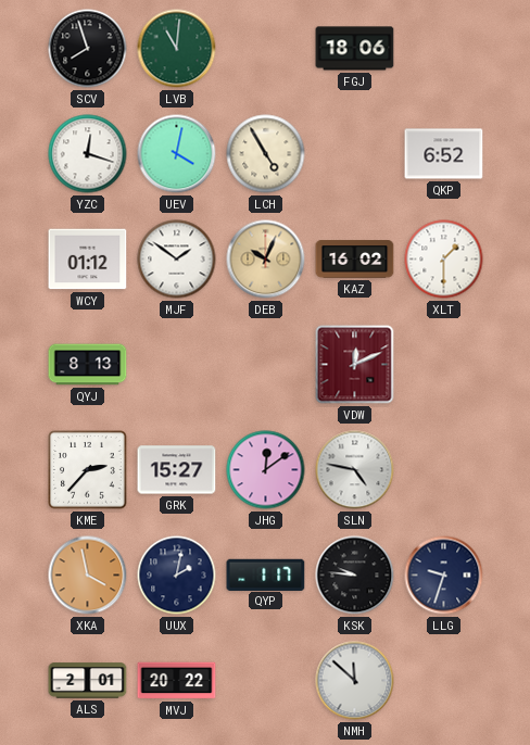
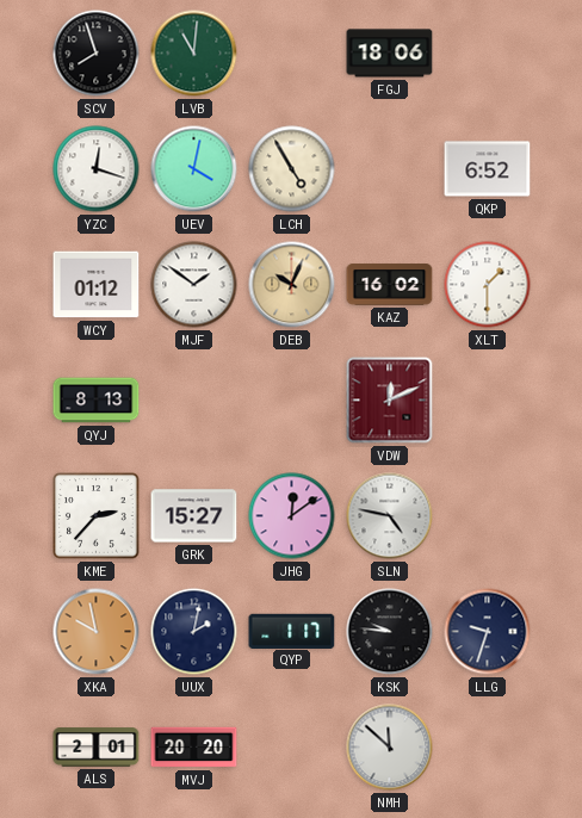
XKA: 3:58 -> 9:58
MVJ: 20:22 -> 20:20
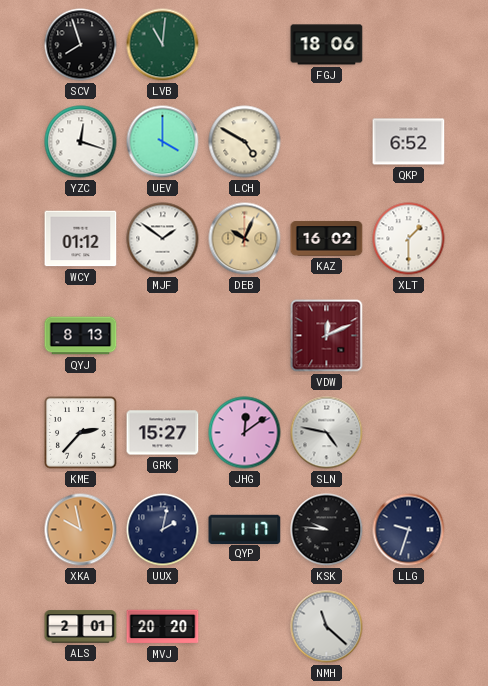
UEV: 4:02 -> 4:00
LCH: 4:55 -> 4:50
NMH: 11:52 -> 11:22
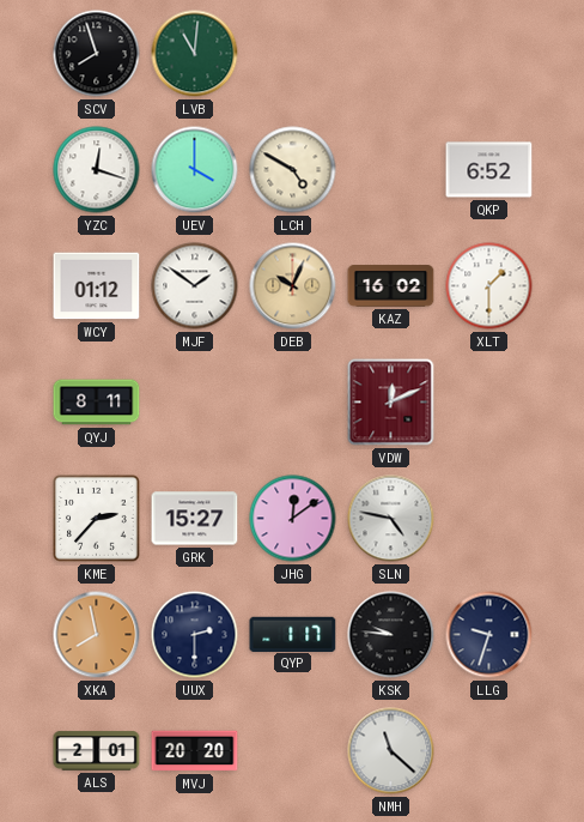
FGJ: 18:06 -> none
QYJ: 8:13 -> 8:11
XKA: 9:58 -> 7:58
UUX: 2:02 -> 2:30
